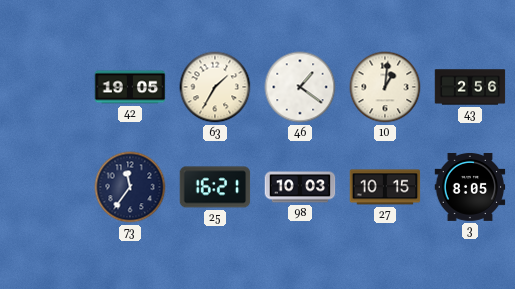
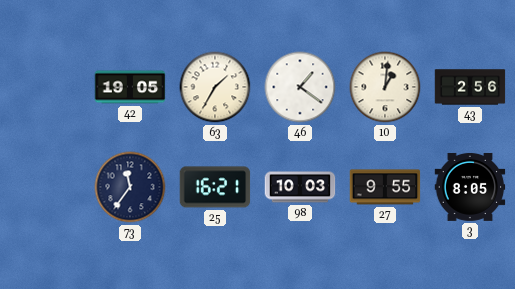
27: 10:15 -> 9:55
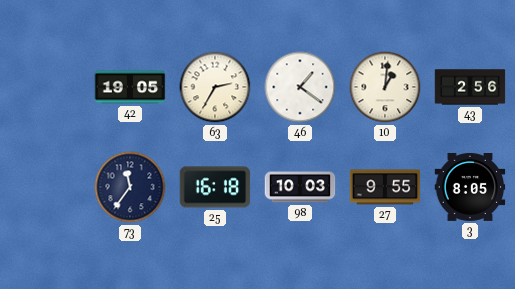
63: 1:35 -> 2:35
25: 16:21 -> 16:18
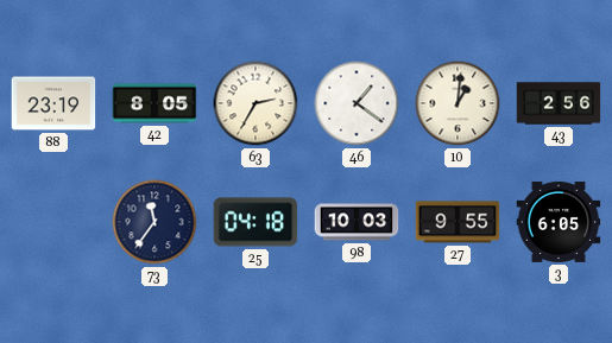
88: none -> 23:19
42: 19:05 -> 8:05
25: 16:18 -> 04:18
3: 8:05 -> 6:05
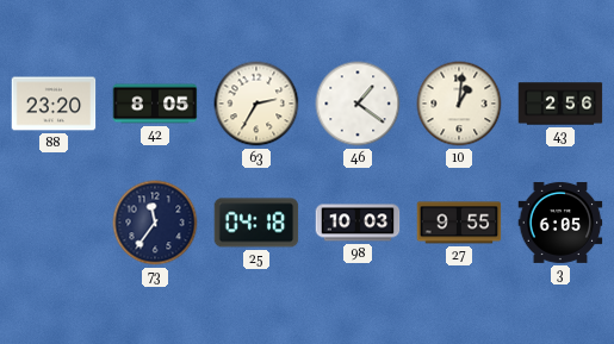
88: 23:19 -> 23:20
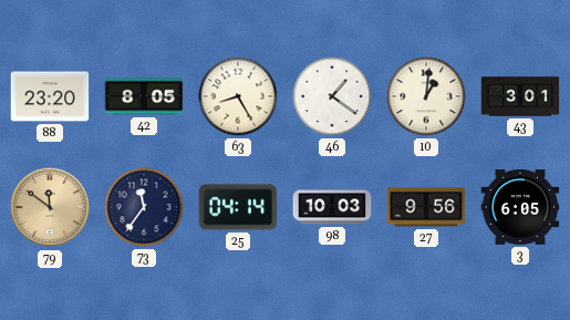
63: 2:35 -> 8:25
43: 2:56 -> 3:01
79: none -> 11:51
25: 04:18 -> 04:14
27: 9:55 -> 9:56
